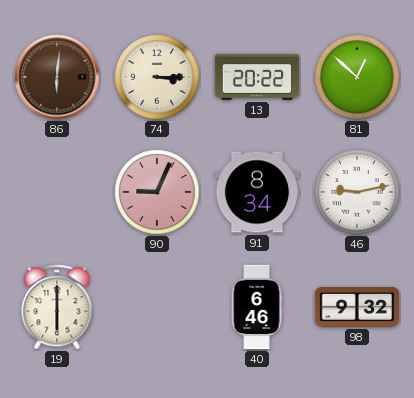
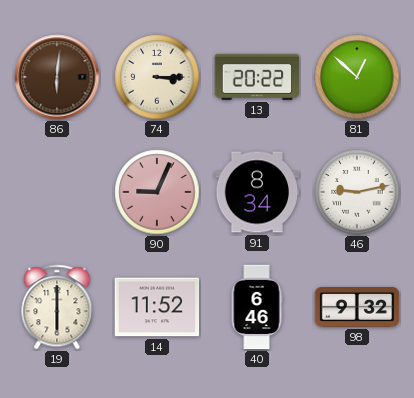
14: none -> 11:52
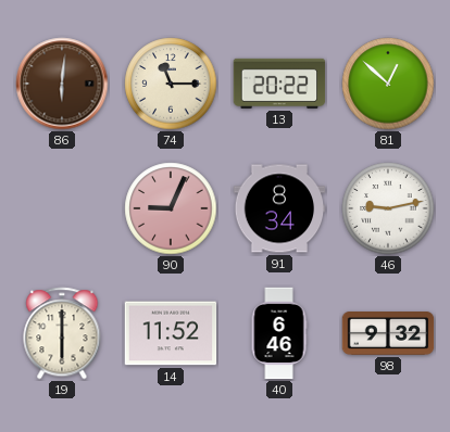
74: 3:15 -> 11:15
